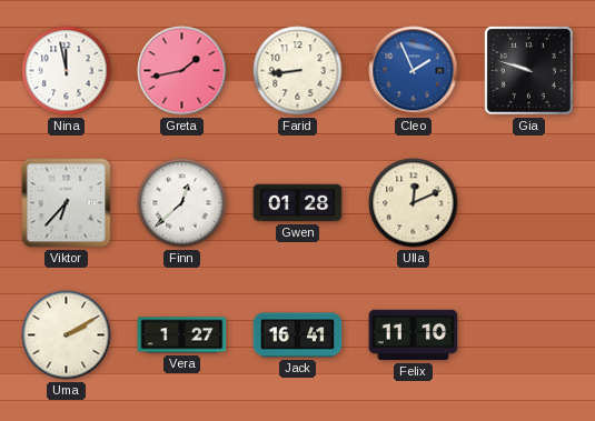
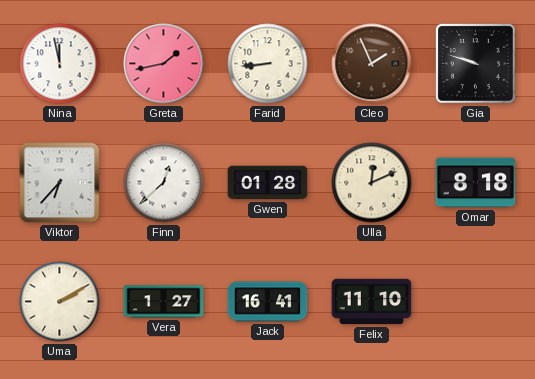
Cleo dial: blue -> brown
Omar: none -> 8:18
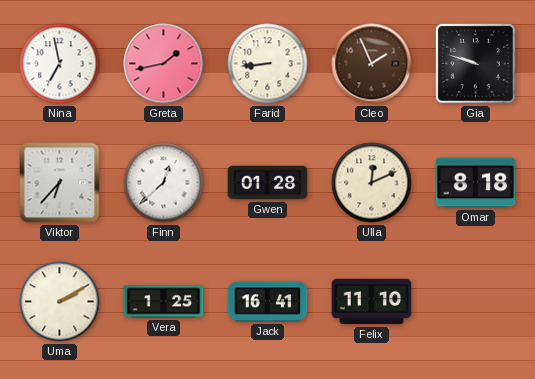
Nina: 11:58 -> 6:58
Vera: 1:27 -> 1:25
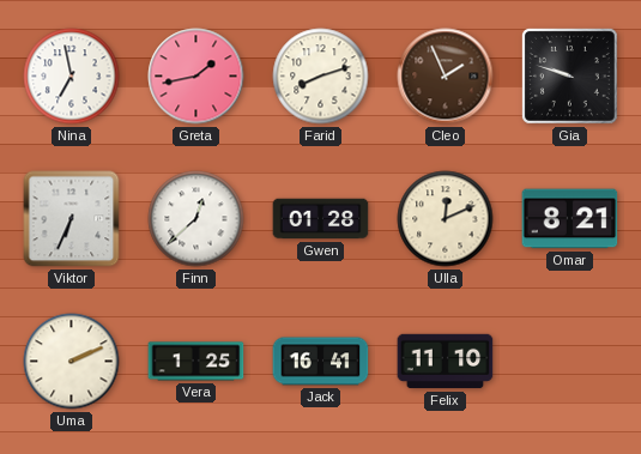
Farid: 8:44 -> 8:12
Viktor: 6:37 -> 6:34
Omar: 8:18 -> 8:21
Uma: 2:10 -> 2:11
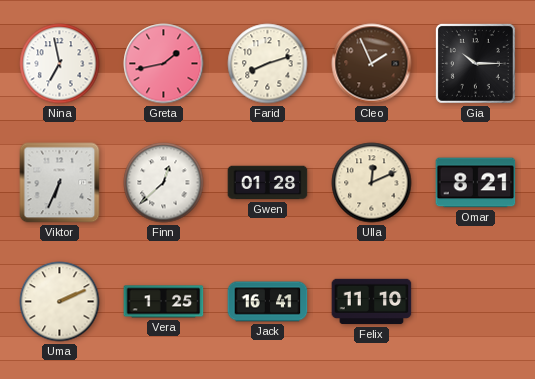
Gia: 9:48 -> 10:15
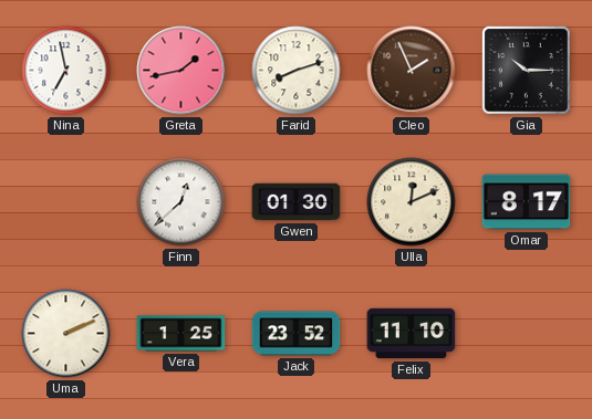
Viktor: 6:34 -> none
Gwen: 01:28 -> 01:30
Omar: 8:21 -> 8:17
Jack: 16:41 -> 23:52
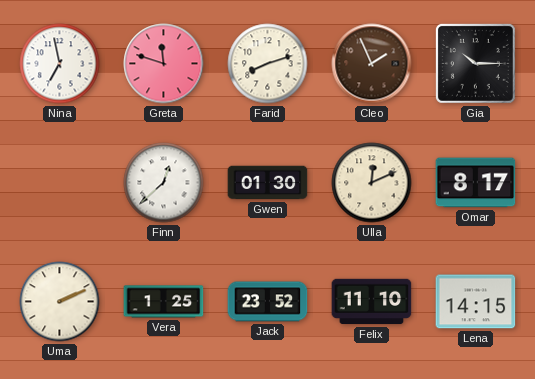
Greta: 1:43 -> 11:48
Lena: none -> 14:15
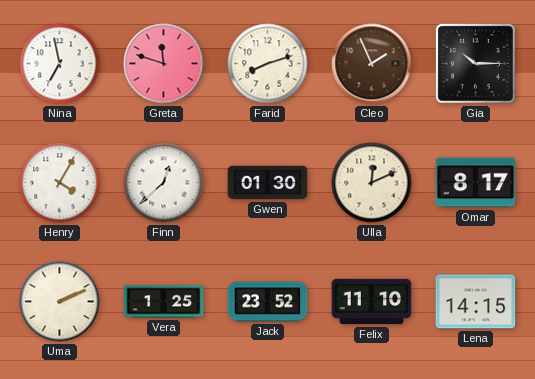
Henry: none -> 4:05
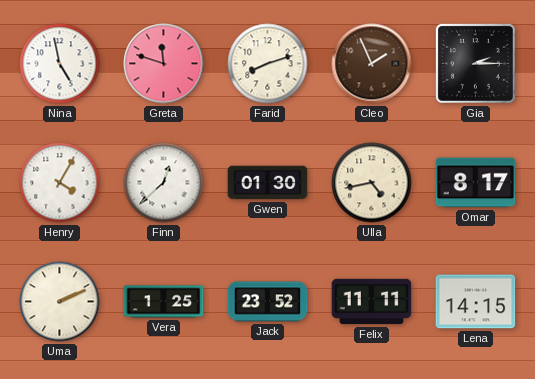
Nina: 6:58 -> 4:58
Gia: 10:15 -> 2:15
Ulla: 12:11 -> 4:43
Felix: 11:10 -> 11:11
